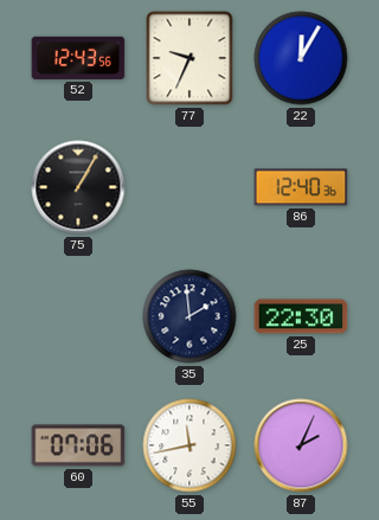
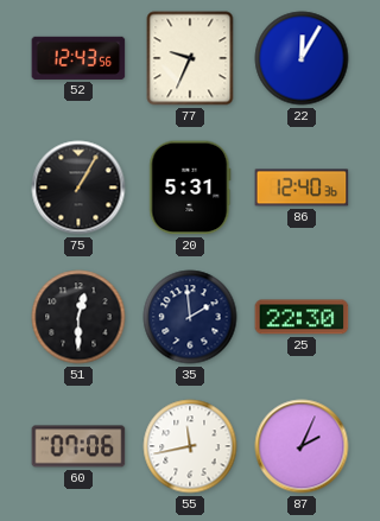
20: none -> 5:31
51: none -> 12:30
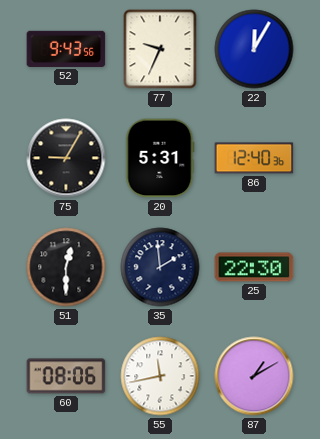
52: 12:43 -> 9:43
75: 1:05 -> 9:05
60: 07:06 -> 08:06
87: 2:04 -> 1:10
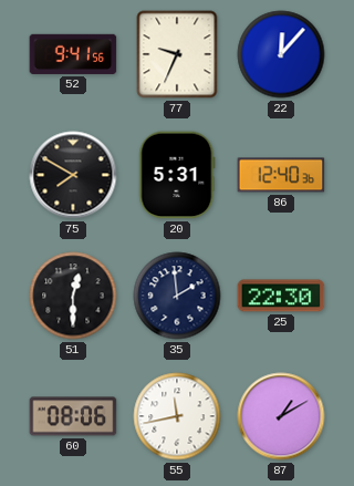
52: 9:43 -> 9:41
22: 12:05 -> 12:07
75: 9:05 -> 7:50
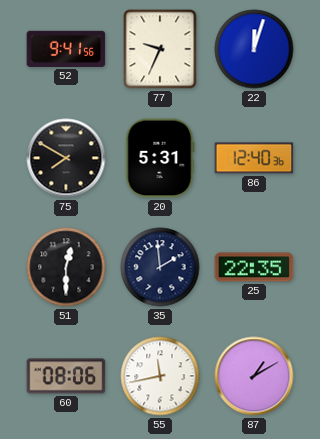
22: 12:07 -> 12:03
25: 22:30 -> 22:35
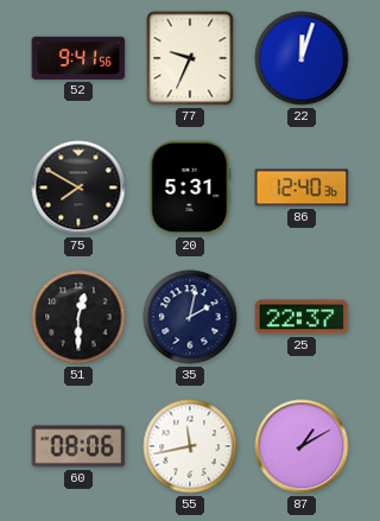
35: 1:59 -> 2:02
25: 22:35 -> 22:37
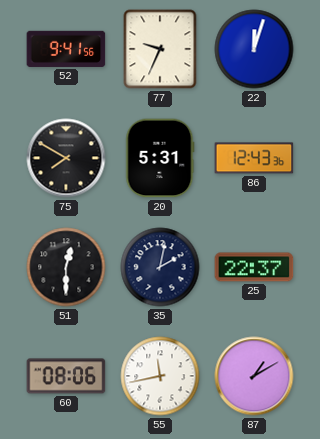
86: 12:40 -> 12:43
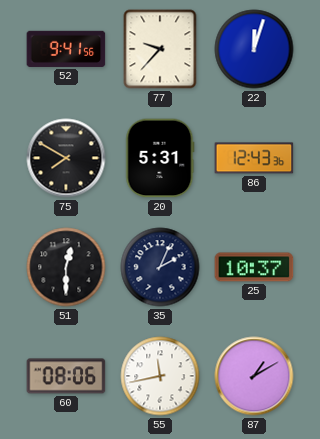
77: 9:34 -> 9:37
35: 2:02 -> 2:04
25: 22:37 -> 10:37
